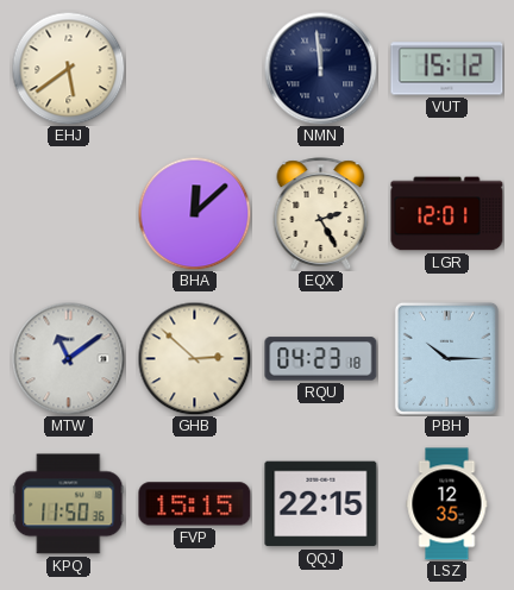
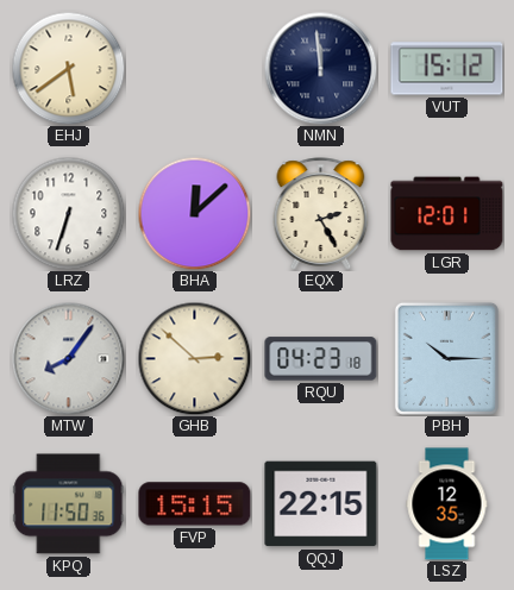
LRZ: none -> 6:33
MTW: 11:09 -> 8:06
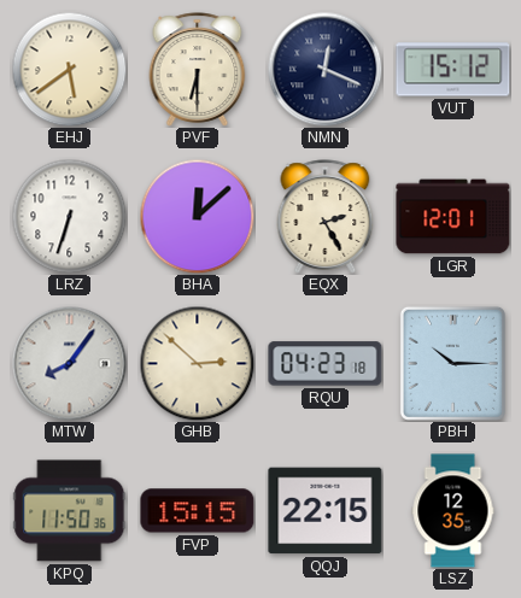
PVF: none -> 6:30
NMN: 11:59 -> 12:19
